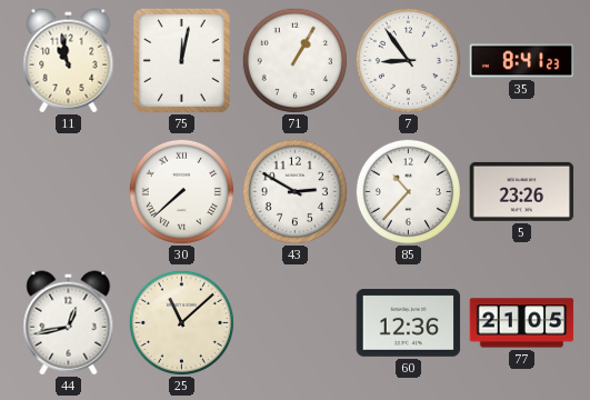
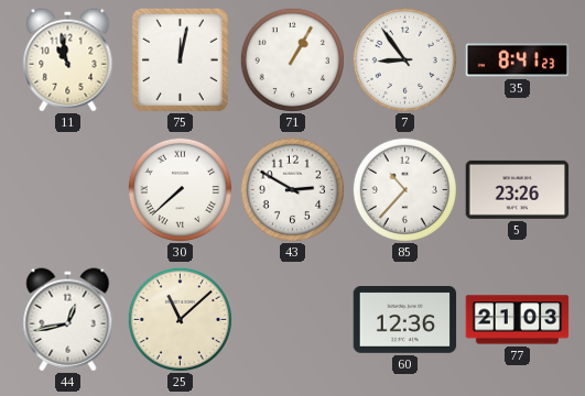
77: 21:05 -> 21:03
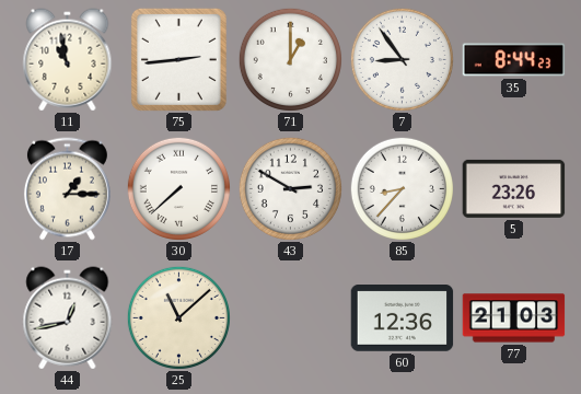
75: 12:02 -> 2:44
71: 1:05 -> 1:00
35: 8:41 -> 8:44
17: none -> 1:15
85: 10:37 -> 8:37
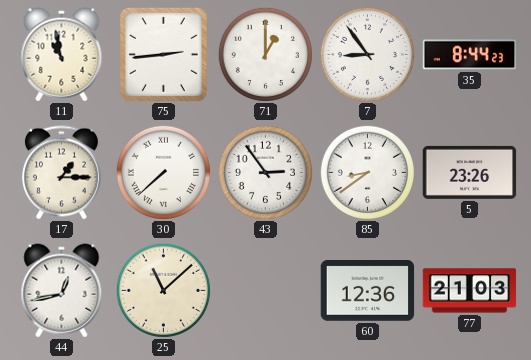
43: 2:50 -> 2:54
85: 8:37 -> 8:39
